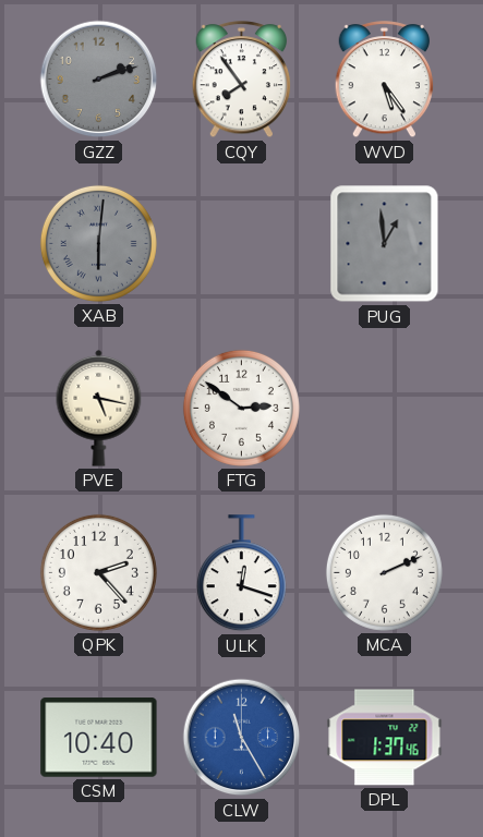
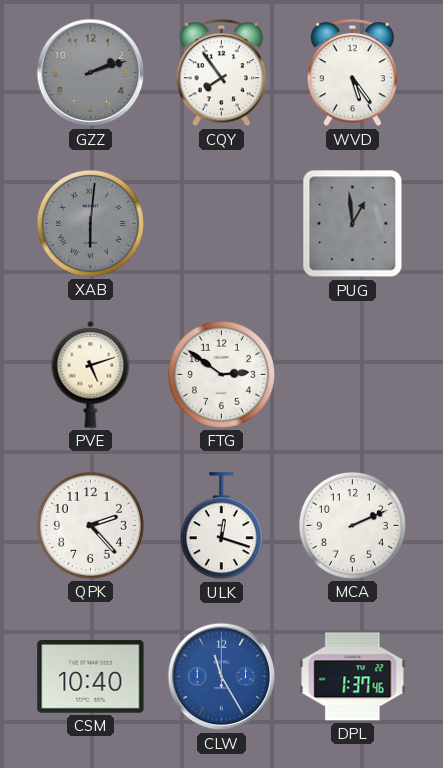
PVE: 5:17 -> 5:12
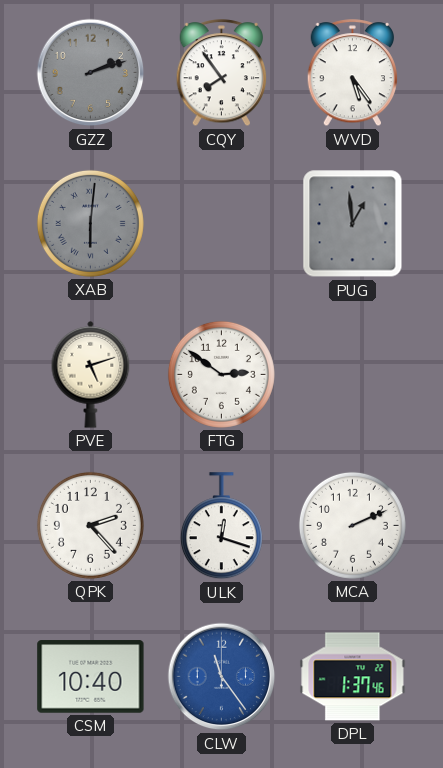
CLW: 11:25 -> 11:24
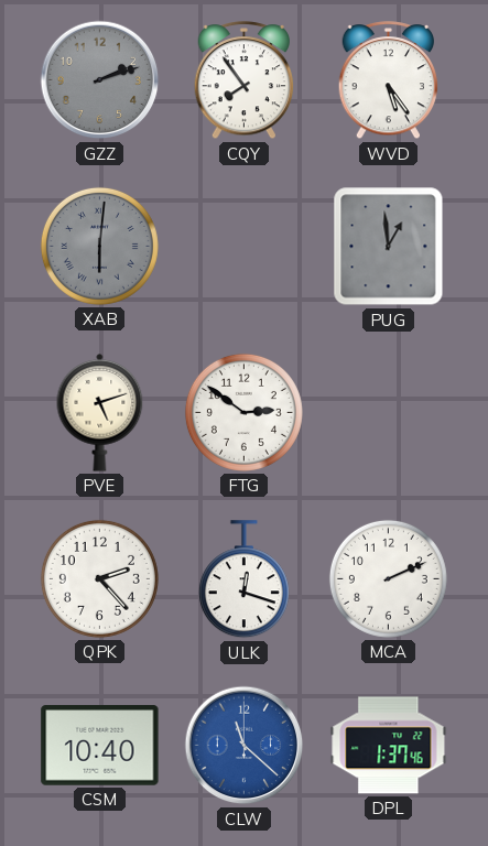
CLW: 11:24 -> 11:22
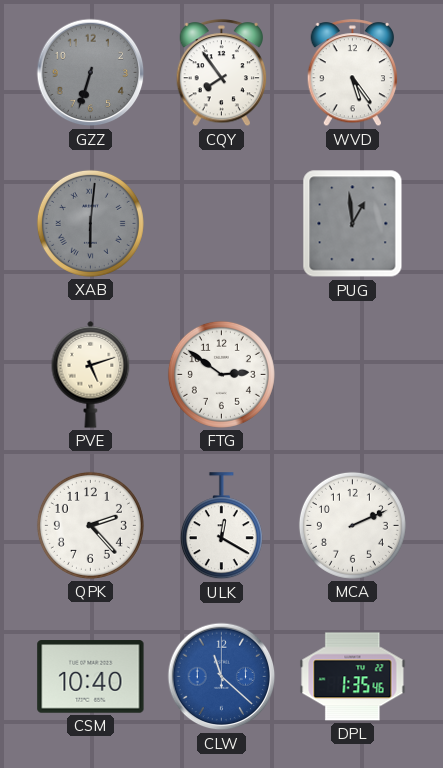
GZZ: 2:12 -> 6:33
ULK: 12:18 -> 12:20
DPL: 1:37 -> 1:35
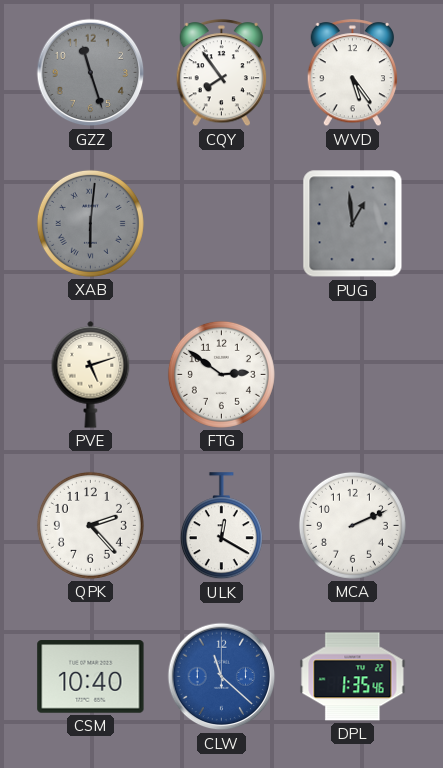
GZZ: 6:33 -> 11:27
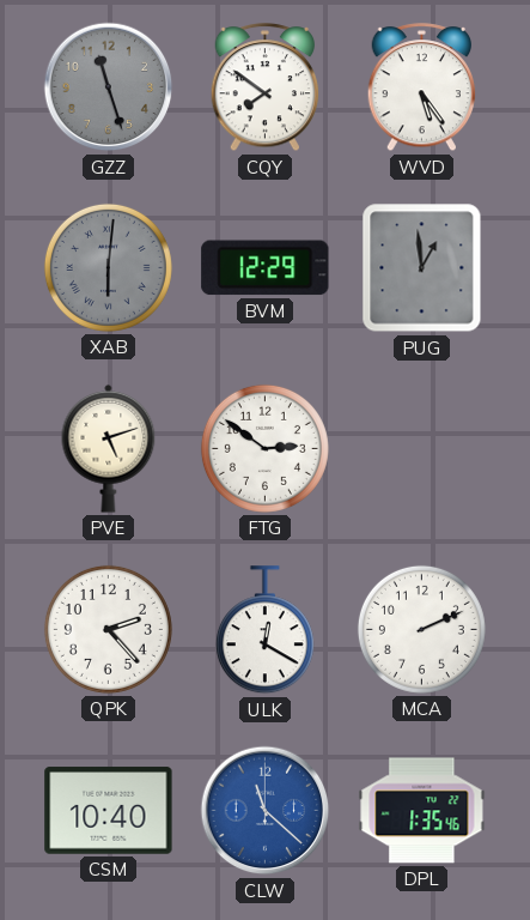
CQY: 7:54 -> 7:51
BVM: none -> 12:29
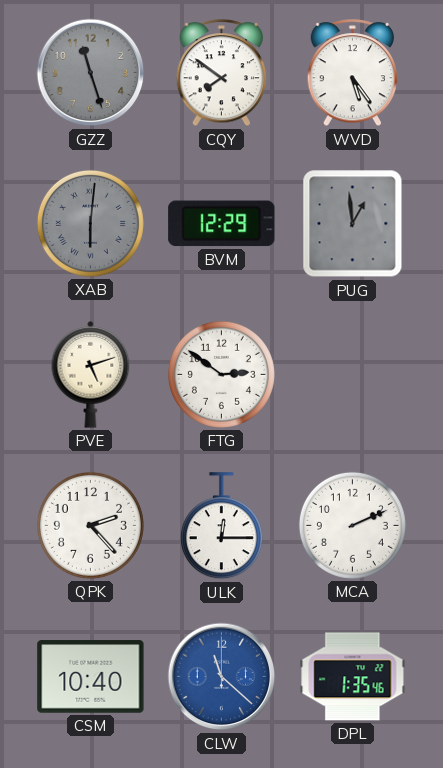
ULK: 12:20 -> 12:15
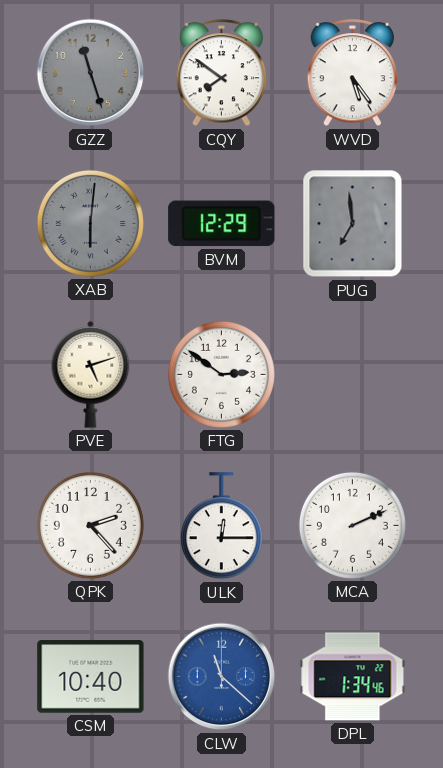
PUG: 12:59 -> 6:59
DPL: 1:35 -> 1:34
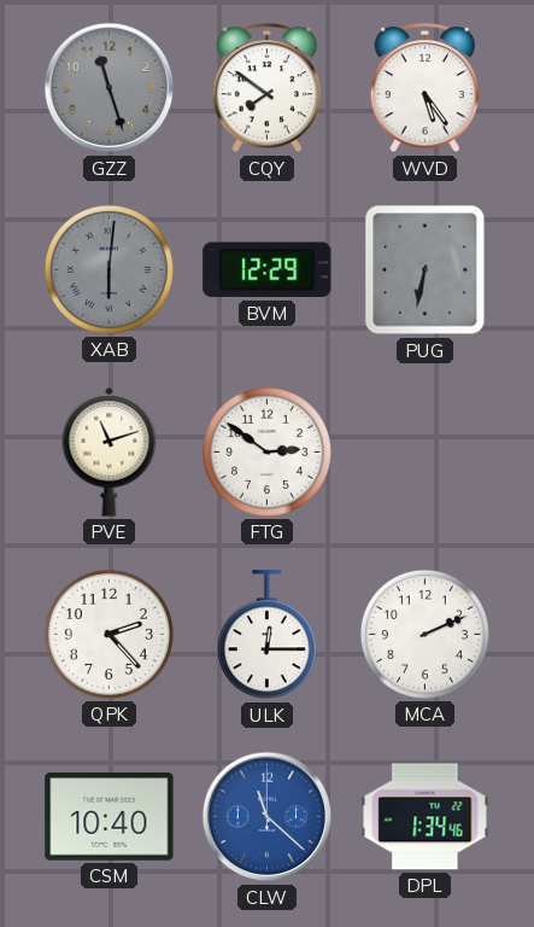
PUG: 6:59 -> 6:32
PVE: 5:12 -> 11:12
